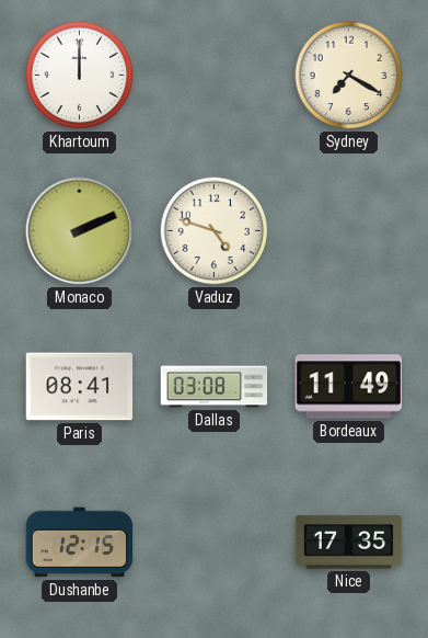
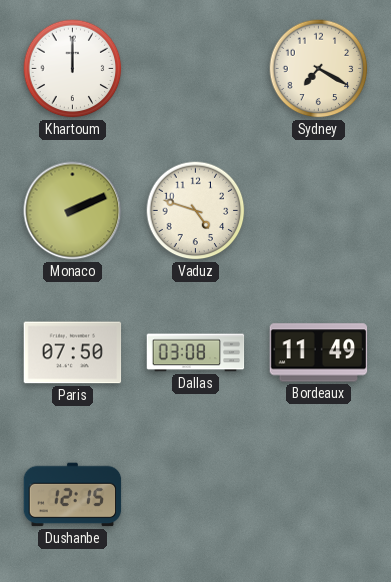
Paris: 08:41 -> 07:50
Nice: 17:35 -> none
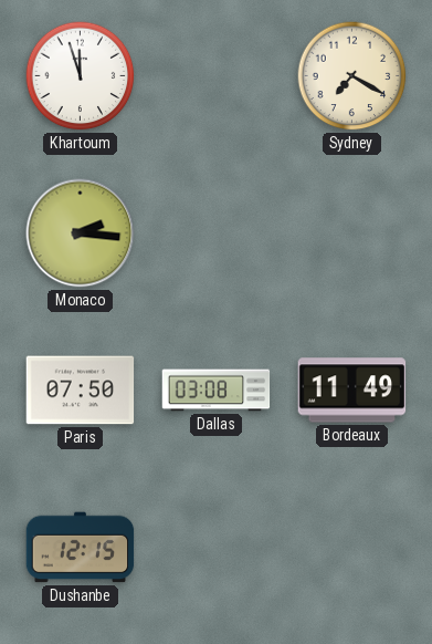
Khartoum: 12:00 -> 11:57
Monaco: 2:11 -> 2:16
Vaduz: 4:48 -> none
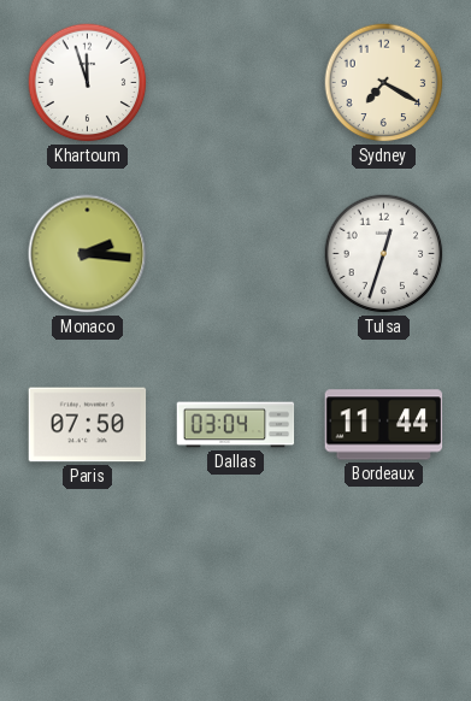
Tulsa: none -> 12:33
Dallas: 03:08 -> 03:04
Bordeaux: 11:49 -> 11:44
Dushanbe: 12:15 -> none
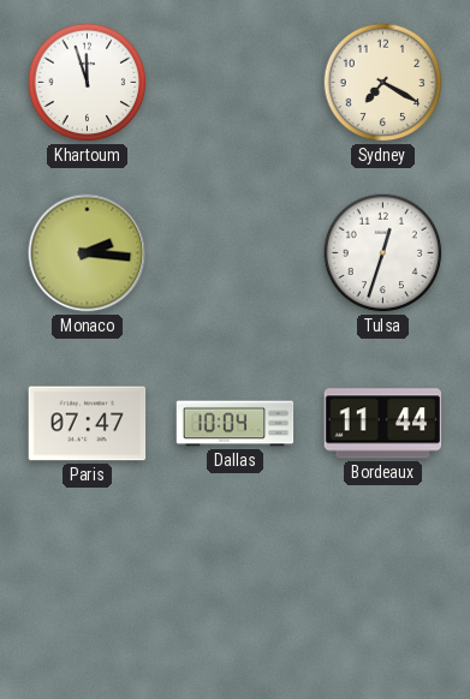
Paris: 07:50 -> 07:47
Dallas: 03:04 -> 10:04
